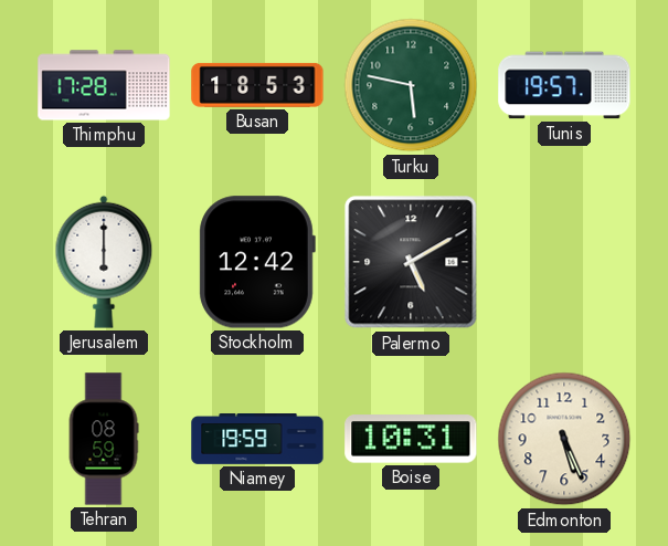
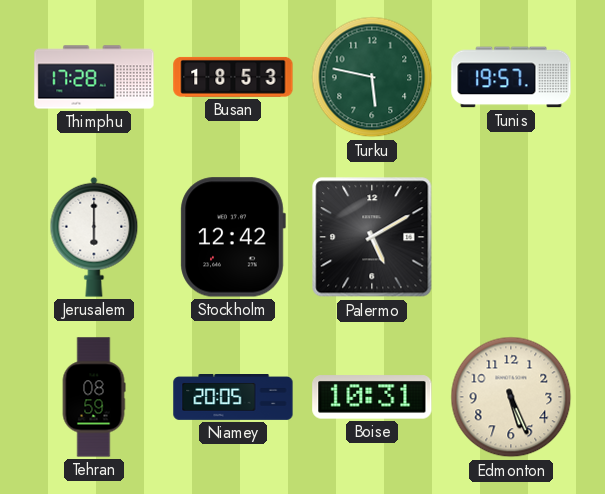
Niamey: 19:59 -> 20:05
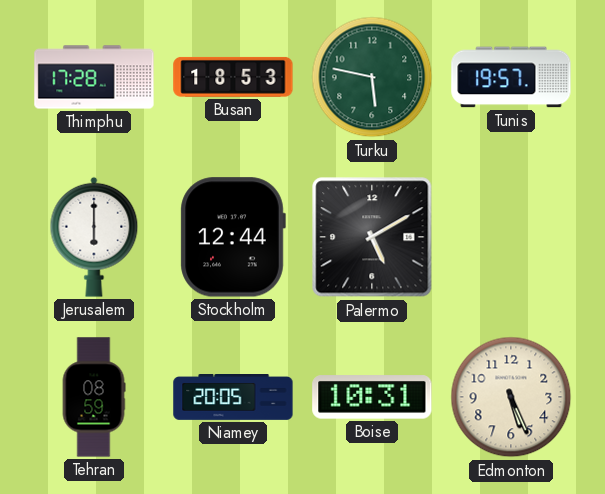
Stockholm: 12:42 -> 12:44
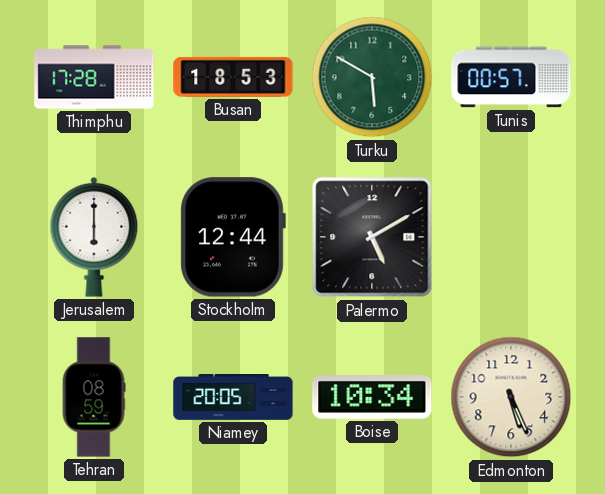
Turku: 5:47 -> 5:50
Tunis: 19:57 -> 00:57
Boise: 10:31 -> 10:34
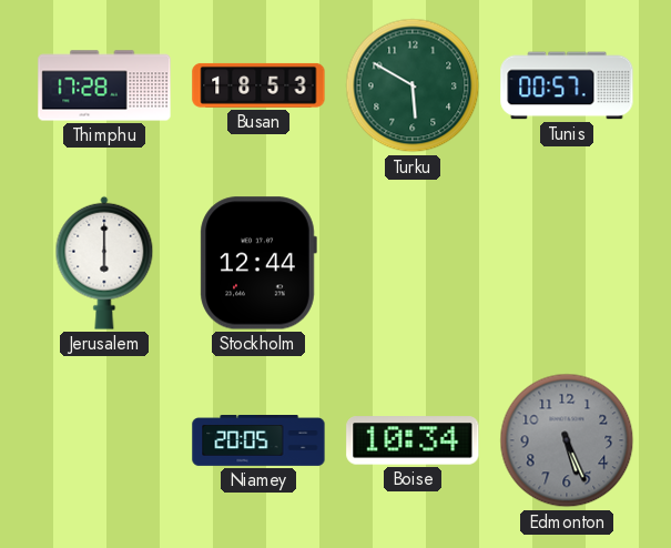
Palermo: 5:10 -> none
Tehran: 08:59 -> none
Edmonton dial: cream -> grey
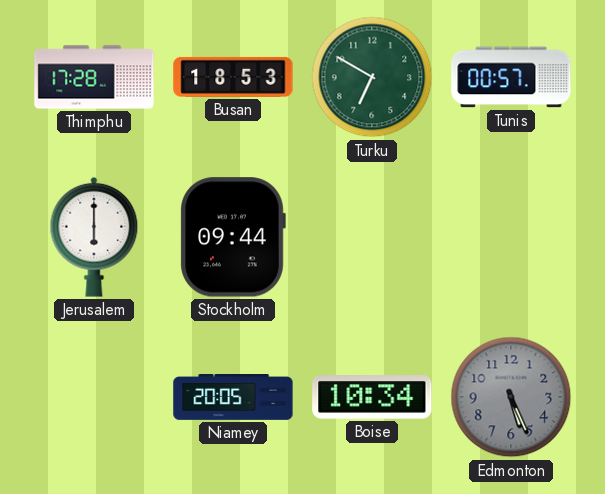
Turku: 5:50 -> 6:50
Stockholm: 12:44 -> 09:44
